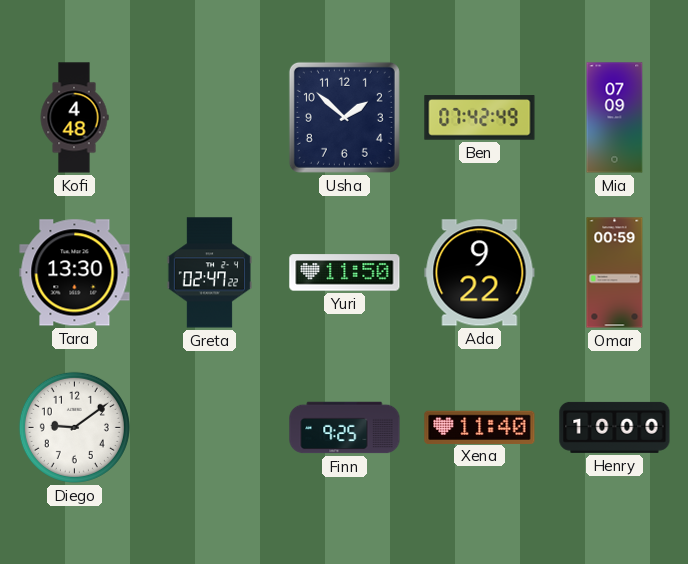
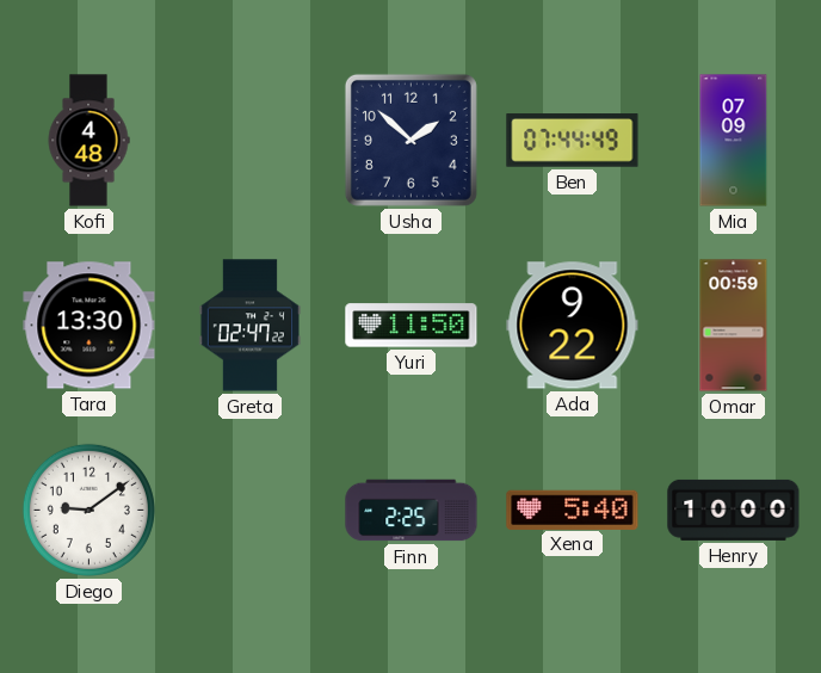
Ben: 07:42 -> 07:44
Finn: 9:25 -> 2:25
Xena: 11:40 -> 5:40
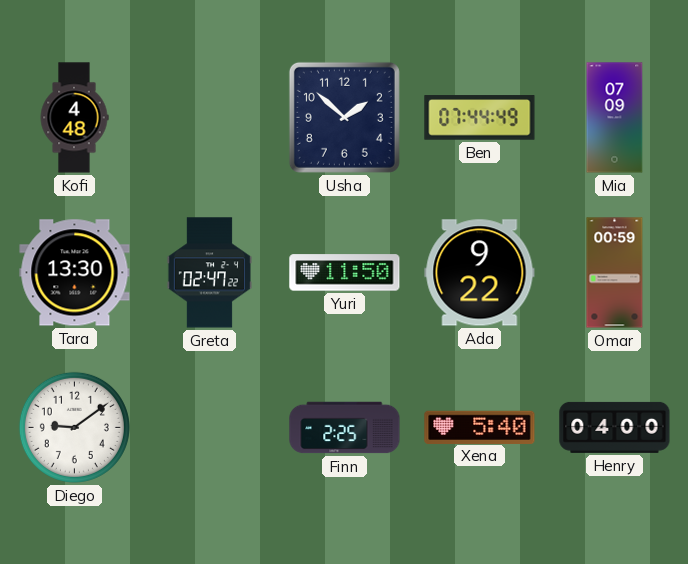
Henry: 10:00 -> 04:00
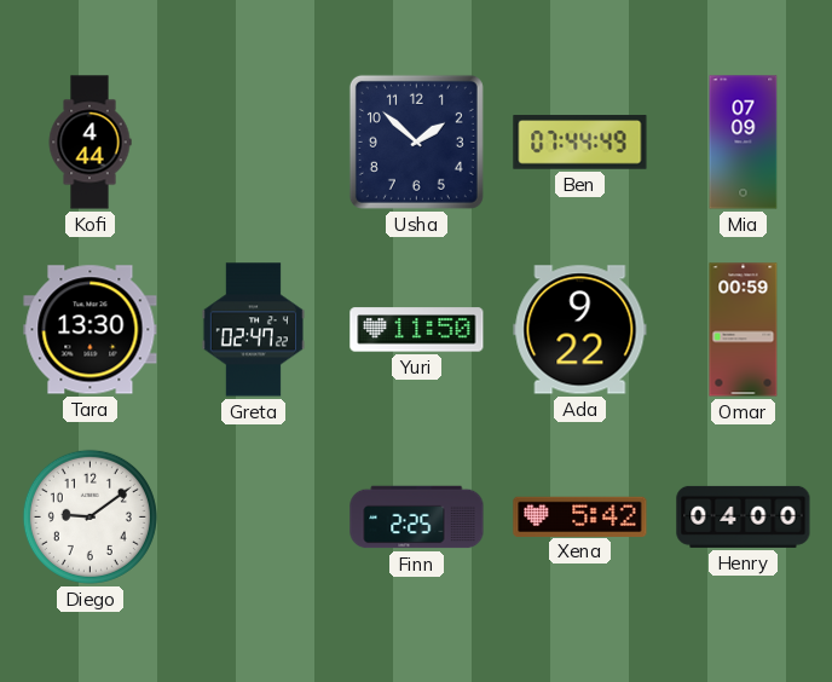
Kofi: 4:48 -> 4:44
Xena: 5:40 -> 5:42
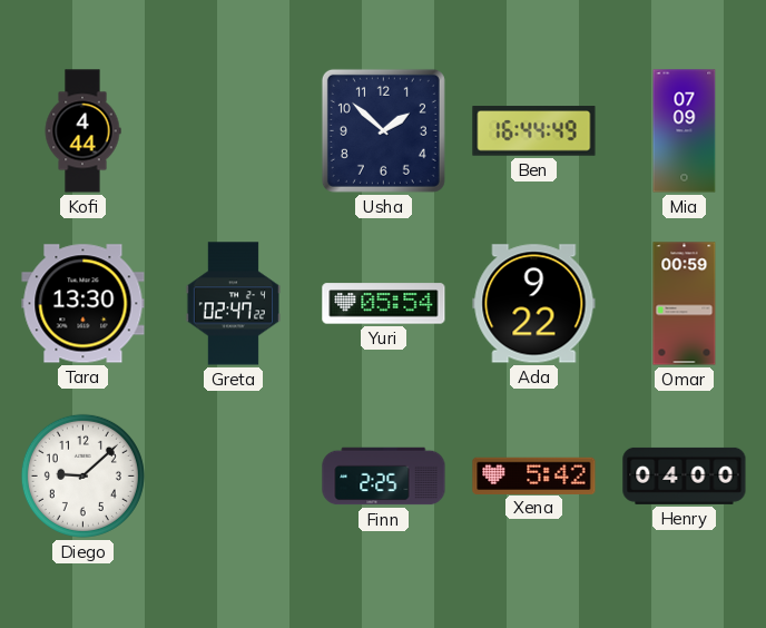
Ben: 07:44 -> 16:44
Yuri: 11:50 -> 05:54
Diego: 9:09 -> 9:08
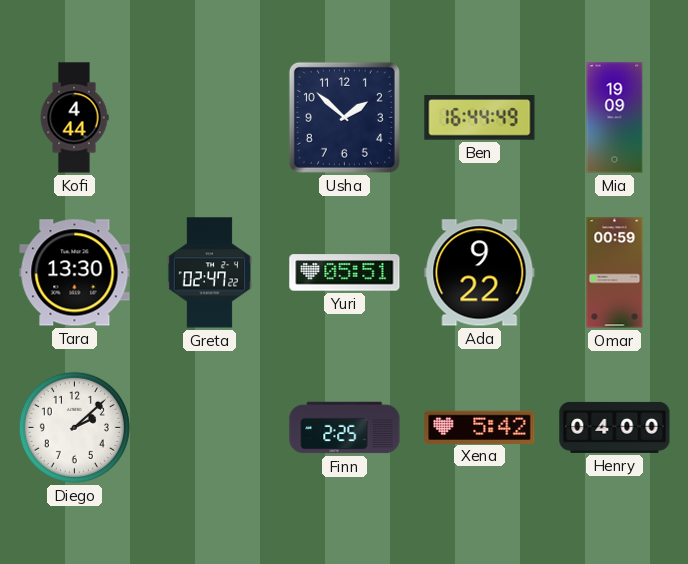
Mia: 07:09 -> 19:09
Yuri: 05:54 -> 05:51
Diego: 9:08 -> 2:08
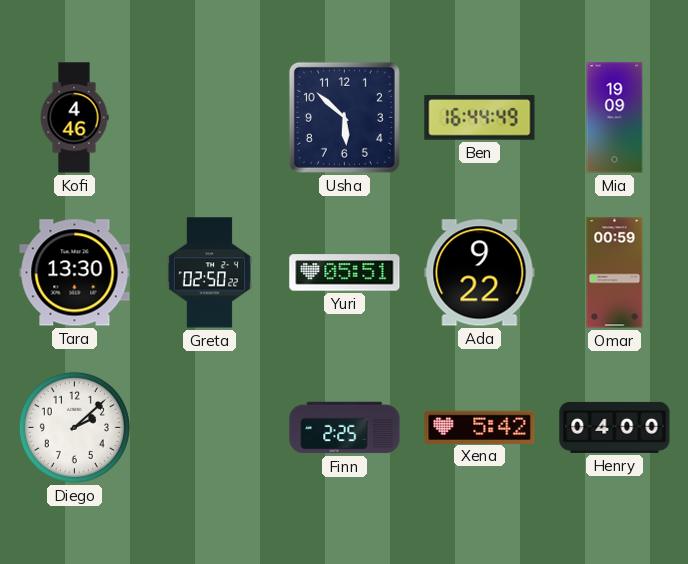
Kofi: 4:44 -> 4:46
Usha: 1:52 -> 5:52
Greta: 02:47 -> 02:50
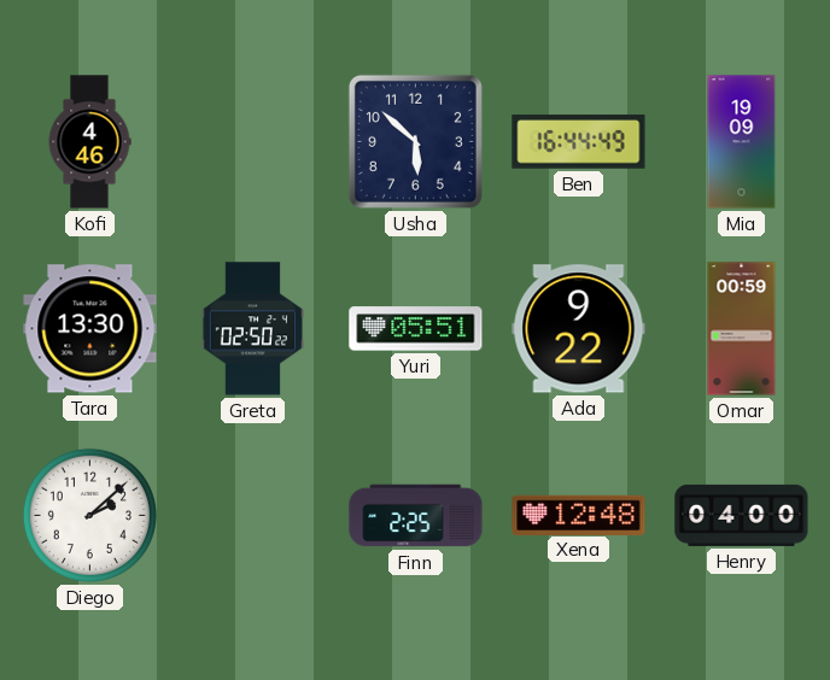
Xena: 5:42 -> 12:48
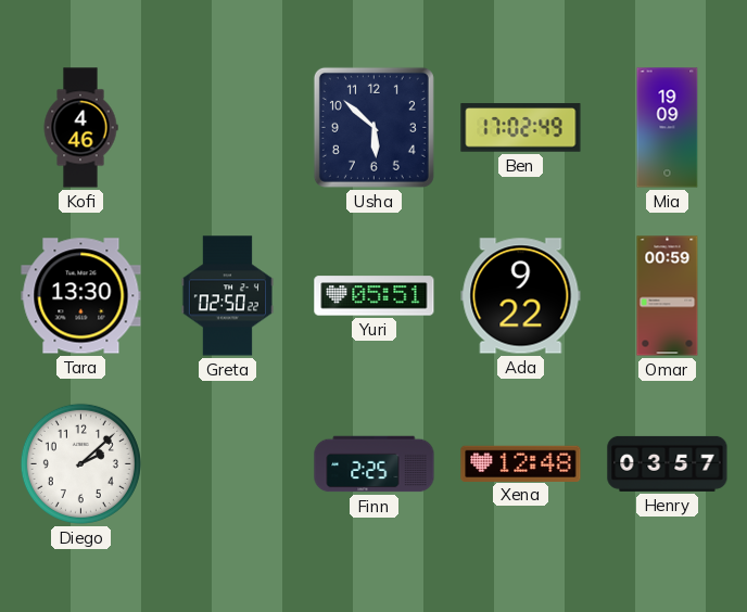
Ben: 16:44 -> 17:02
Henry: 04:00 -> 03:57
